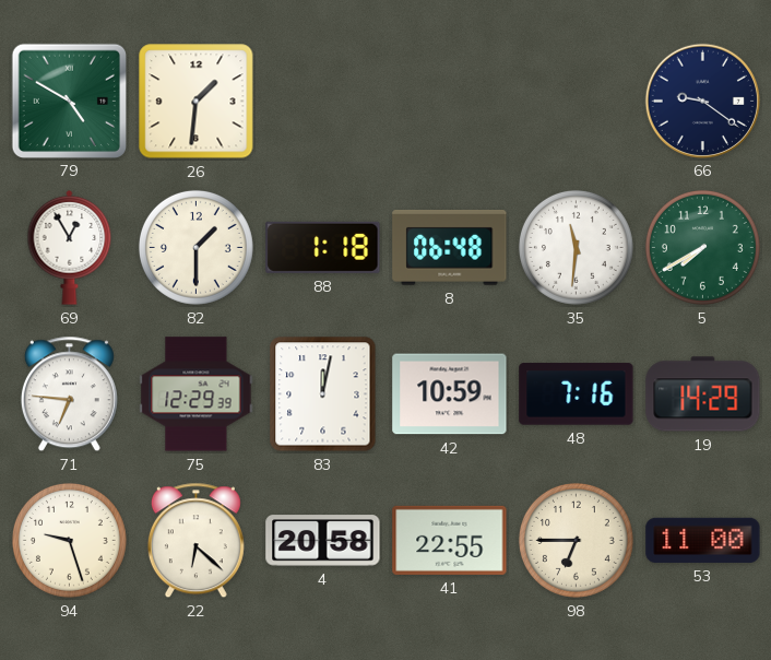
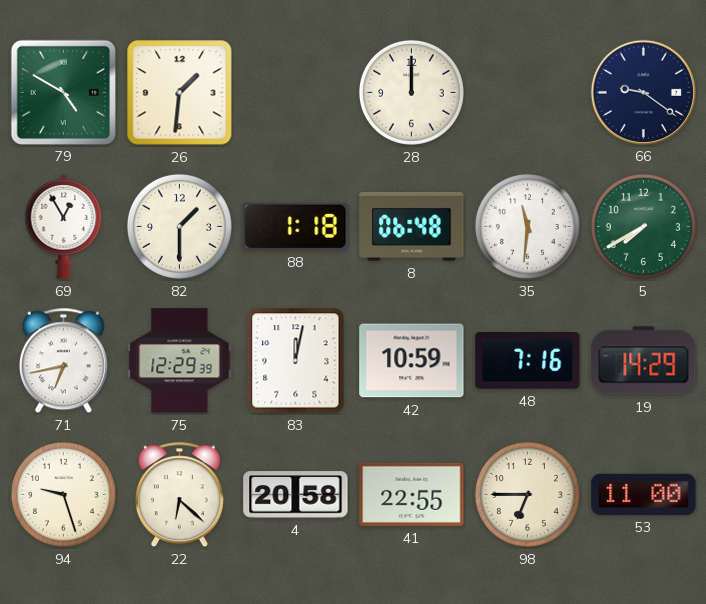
28: none -> 12:00
71: 6:46 -> 6:43
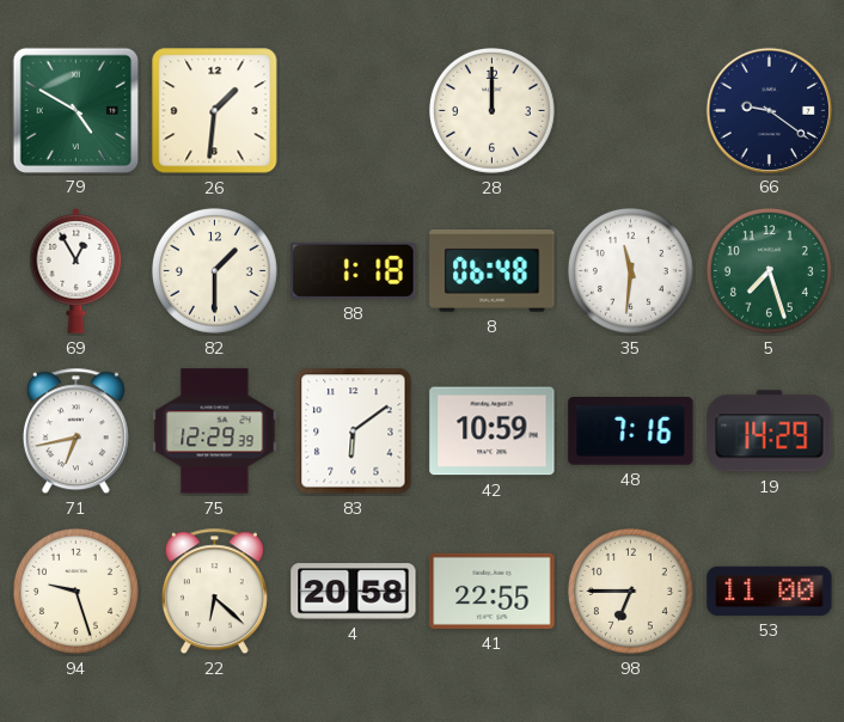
5: 7:40 -> 7:27
83: 12:02 -> 6:09
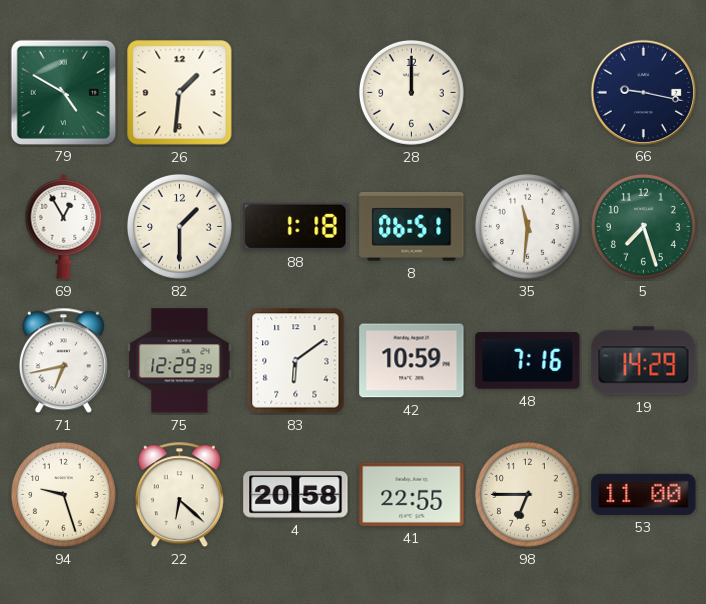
66: 9:21 -> 9:17
8: 06:48 -> 06:51
